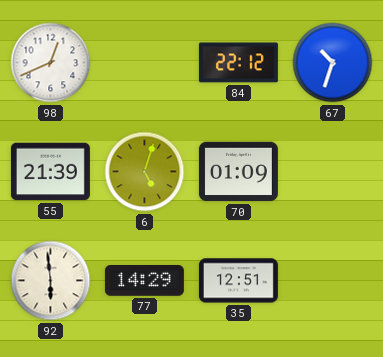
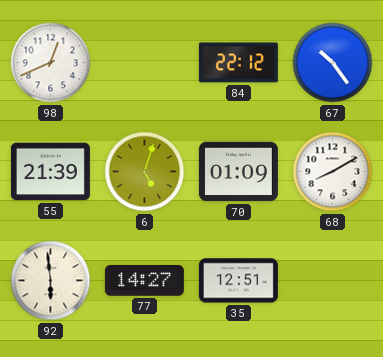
67: 10:33 -> 10:24
68: none -> 8:10
77: 14:29 -> 14:27
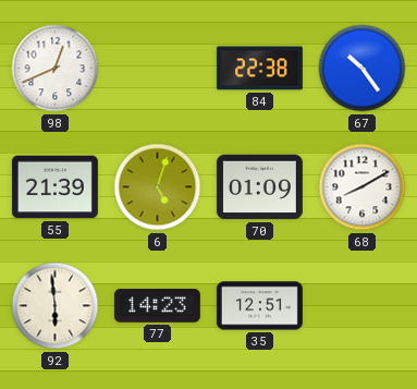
84: 22:12 -> 22:38
77: 14:27 -> 14:23
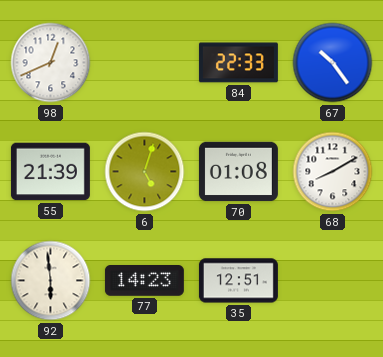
84: 22:38 -> 22:33
70: 01:09 -> 01:08
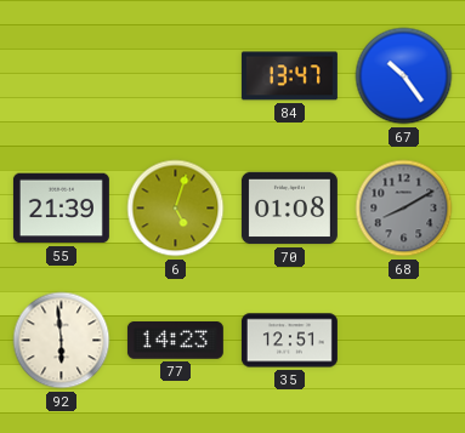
98: 12:41 -> none
84: 22:33 -> 13:47
68 dial: white -> grey
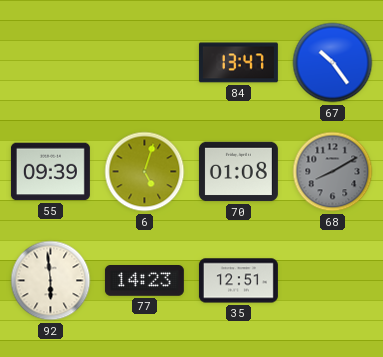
55: 21:39 -> 09:39
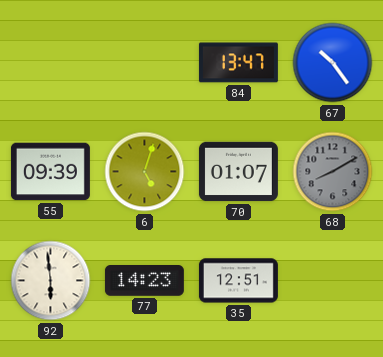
70: 01:08 -> 01:07
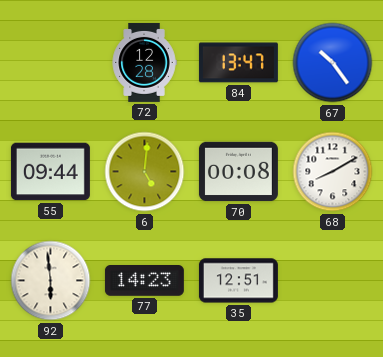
72: none -> 12:28
55: 09:39 -> 09:44
6: 5:03 -> 5:01
70: 01:07 -> 00:08
68 dial: grey -> white
